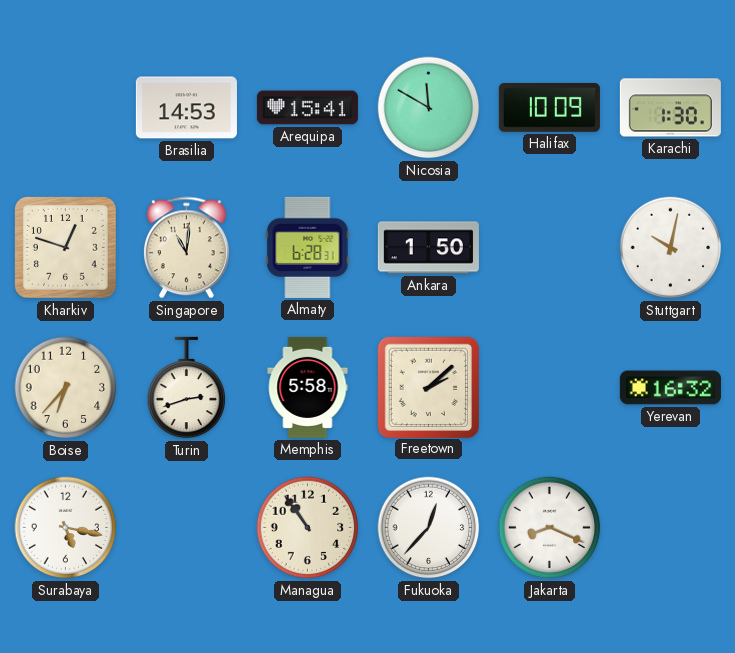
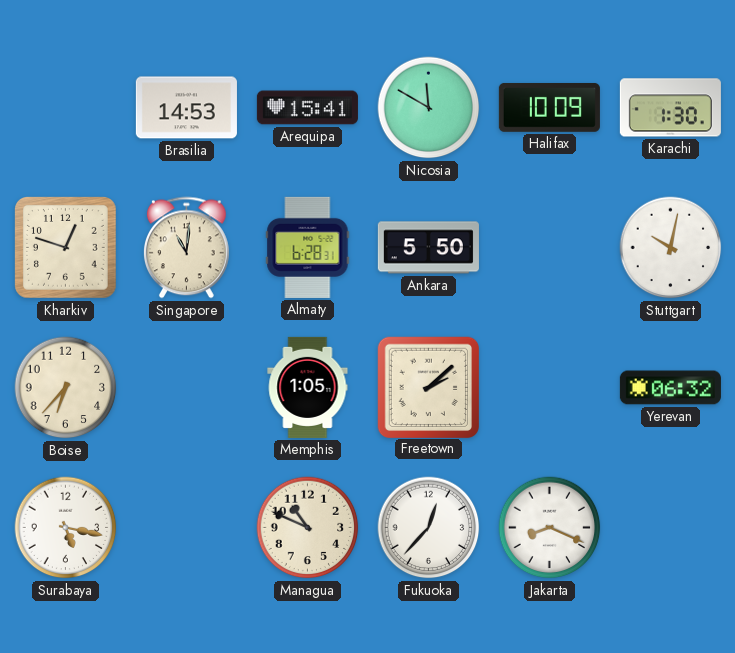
Ankara: 1:50 -> 5:50
Turin: 2:42 -> none
Memphis: 5:58 -> 1:05
Yerevan: 16:32 -> 06:32
Managua: 10:54 -> 10:49
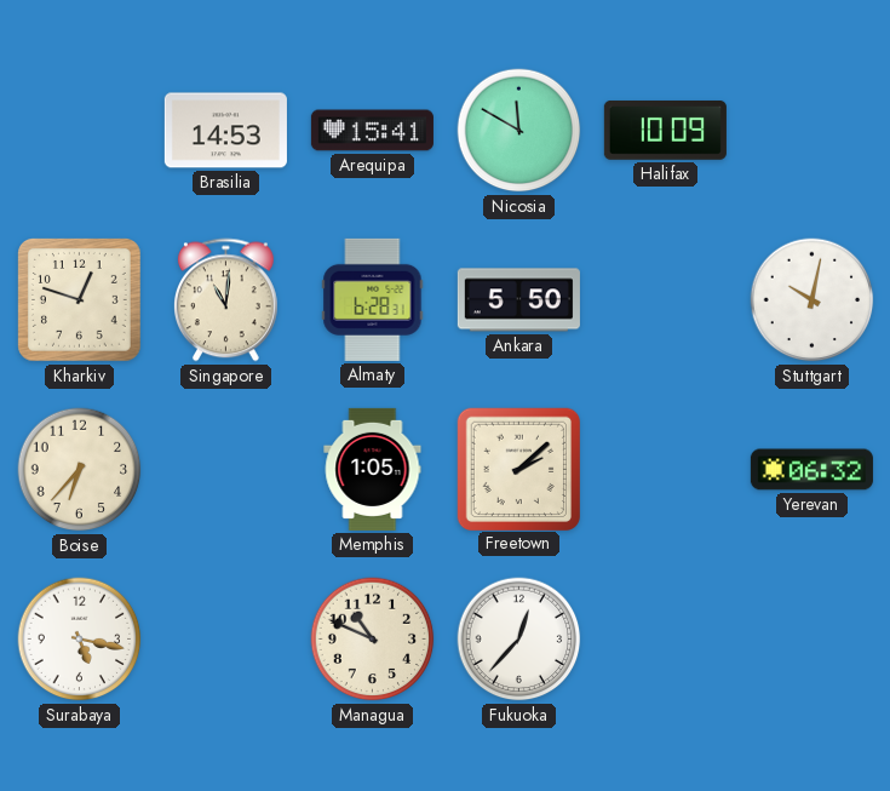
Karachi: 1:30 -> none
Jakarta: 8:19 -> none
